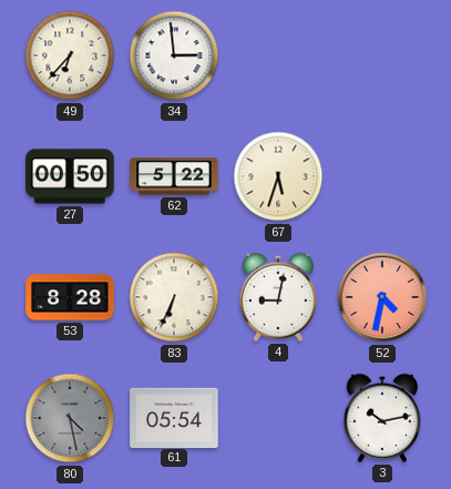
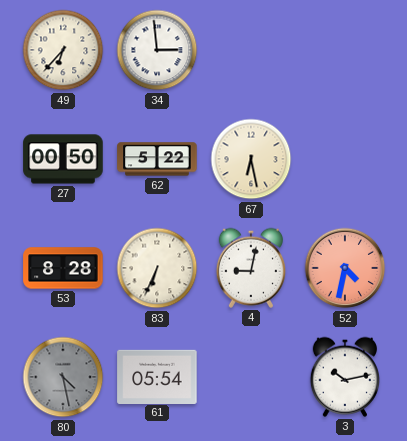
67: 5:33 -> 6:28
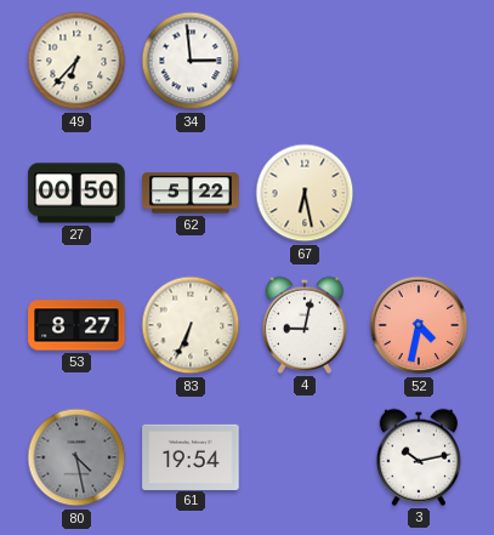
53: 8:28 -> 8:27
61: 05:54 -> 19:54
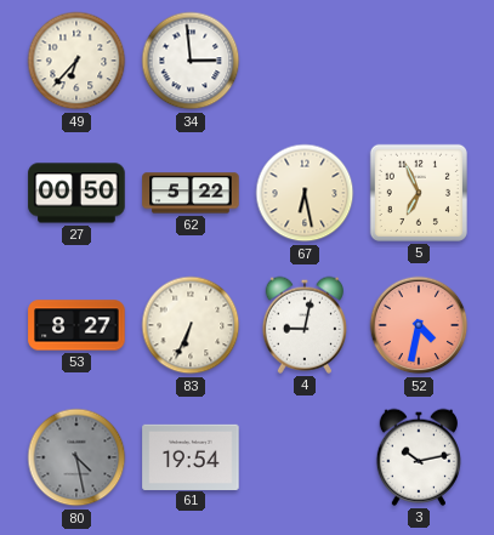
5: none -> 6:56
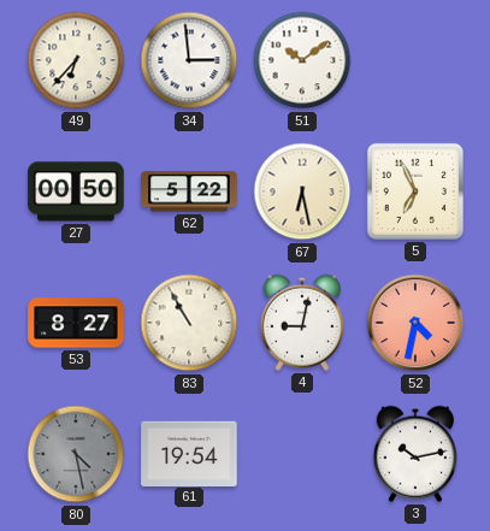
51: none -> 10:09
83: 6:34 -> 10:55
